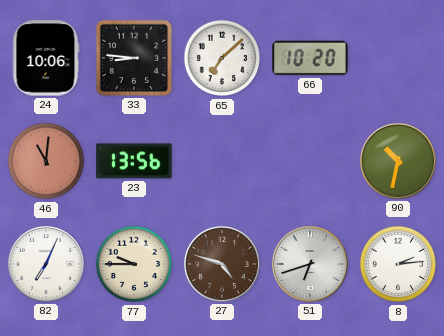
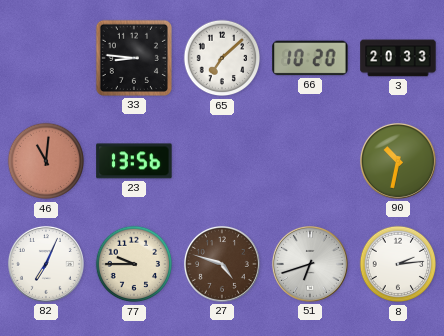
24: 10:06 -> none
3: none -> 20:33
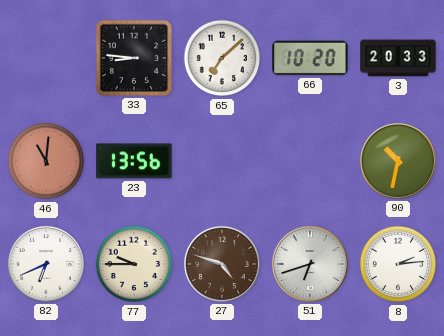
82: 7:04 -> 6:41
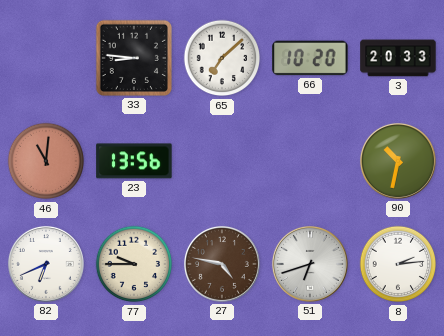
27: 4:48 -> 4:47
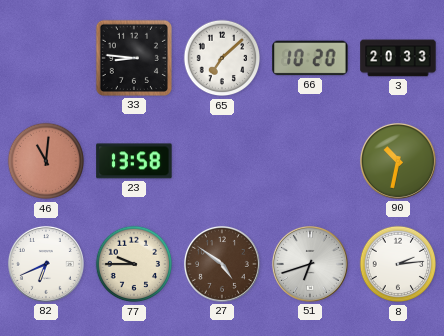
23: 13:56 -> 13:58
27: 4:47 -> 4:51
